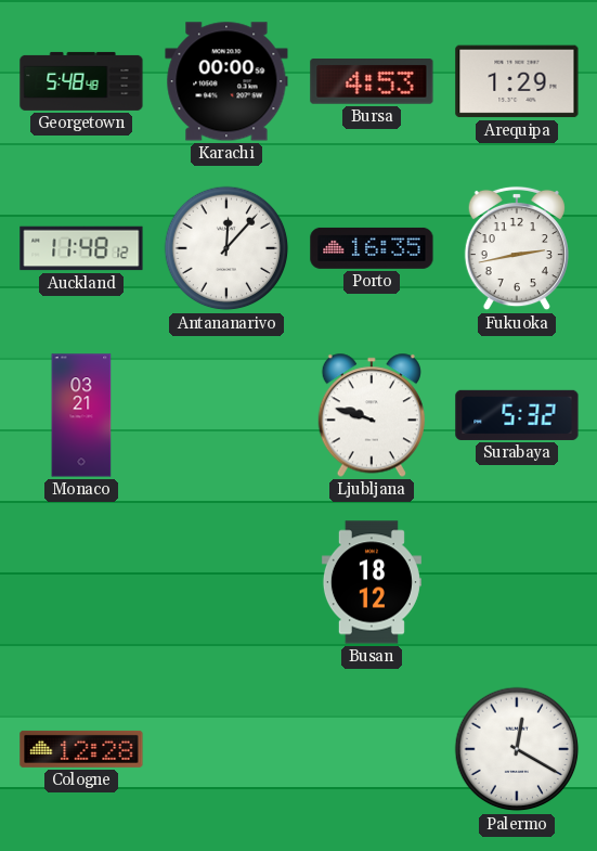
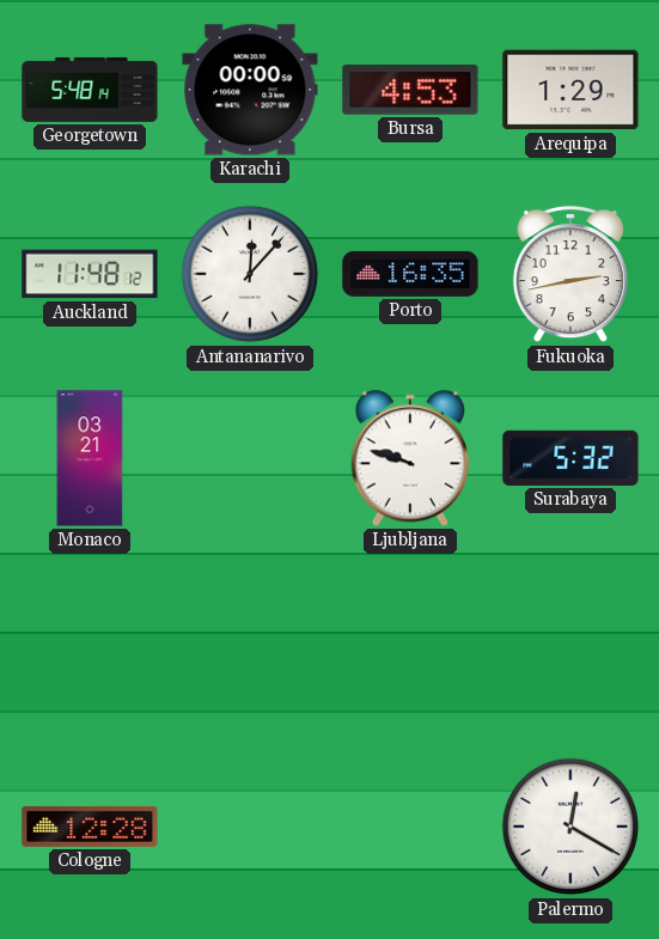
Georgetown: 5:48:48 -> 5:48:14
Busan: 18:12 -> none
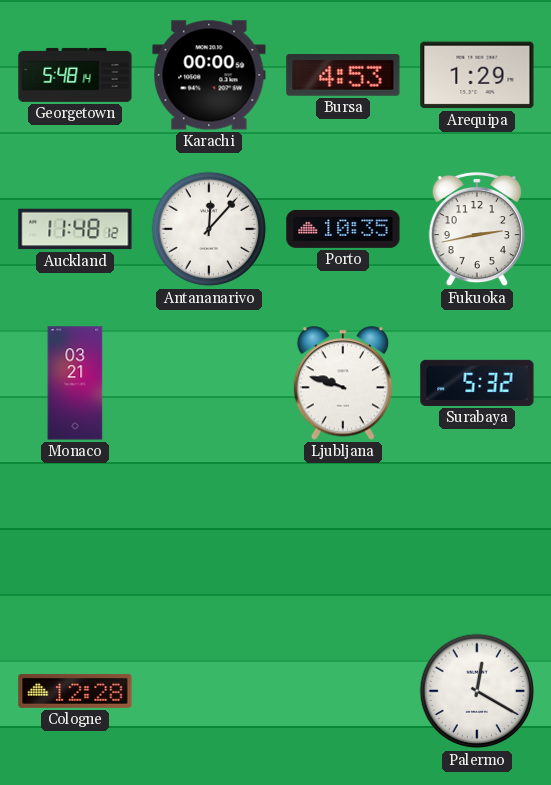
Porto: 16:35 -> 10:35
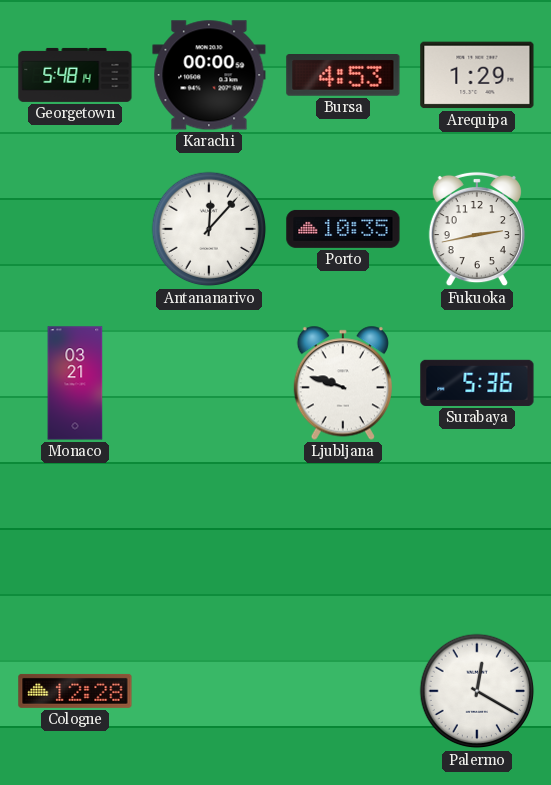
Auckland: 11:48 -> none
Surabaya: 5:32 -> 5:36
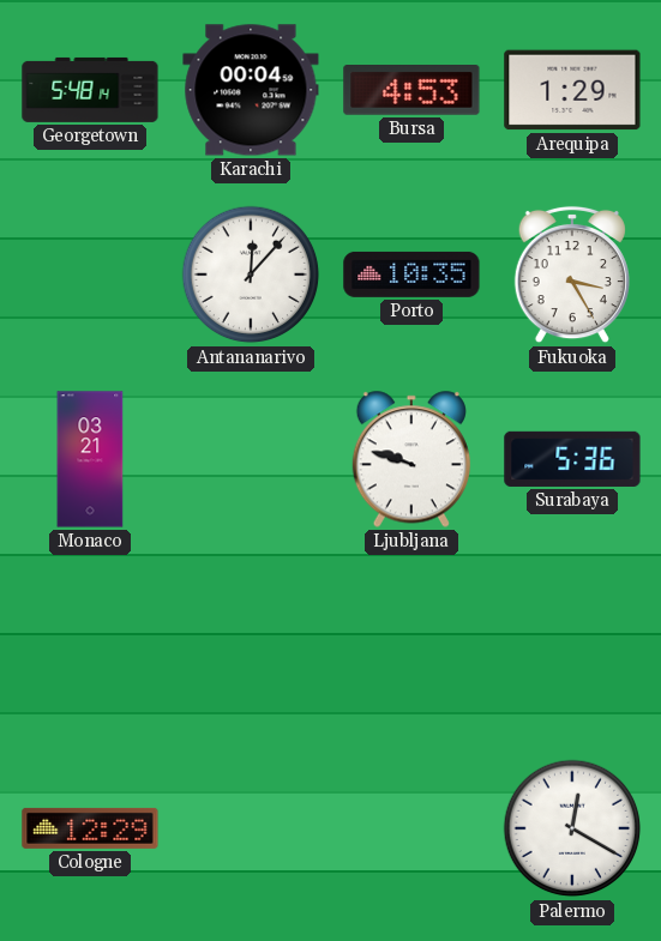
Karachi: 00:00 -> 00:04
Fukuoka: 2:43 -> 3:25
Cologne: 12:28 -> 12:29
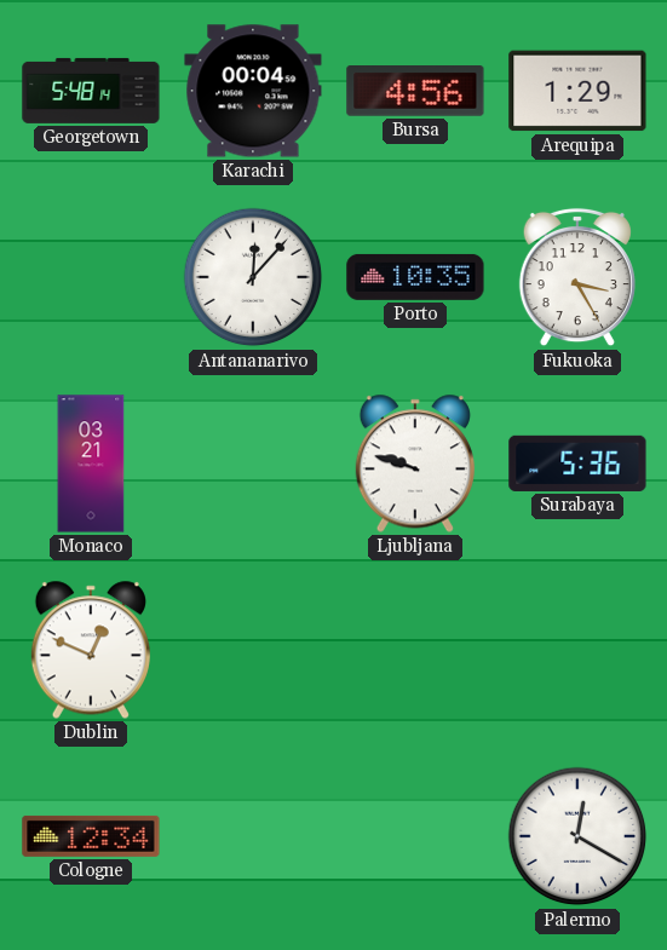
Bursa: 4:53 -> 4:56
Dublin: none -> 12:49
Cologne: 12:29 -> 12:34
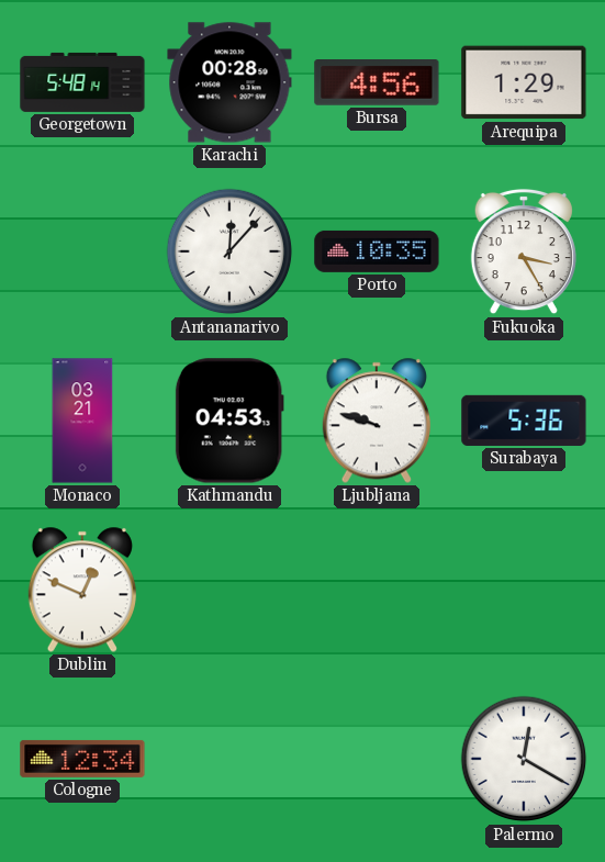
Karachi: 00:04 -> 00:28
Kathmandu: none -> 04:53
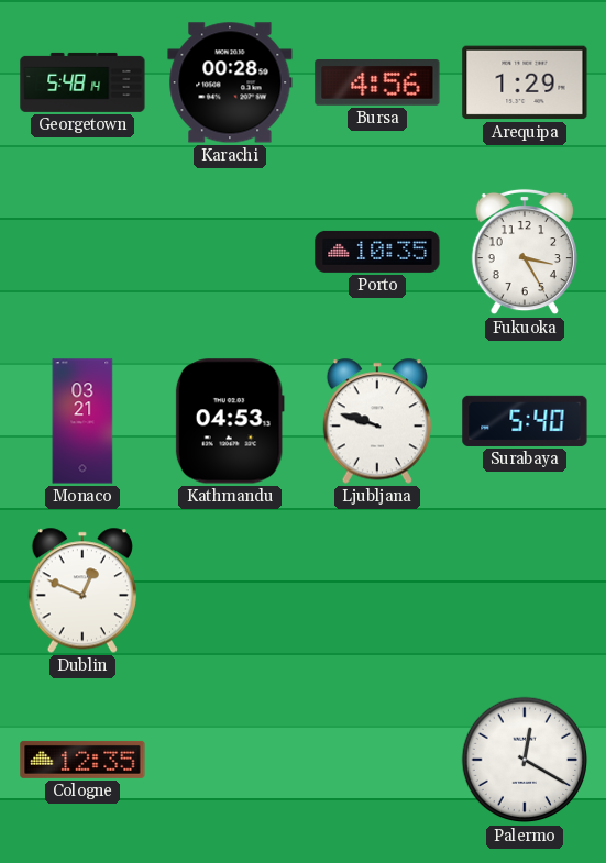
Antananarivo: 12:07 -> none
Surabaya: 5:36 -> 5:40
Cologne: 12:34 -> 12:35
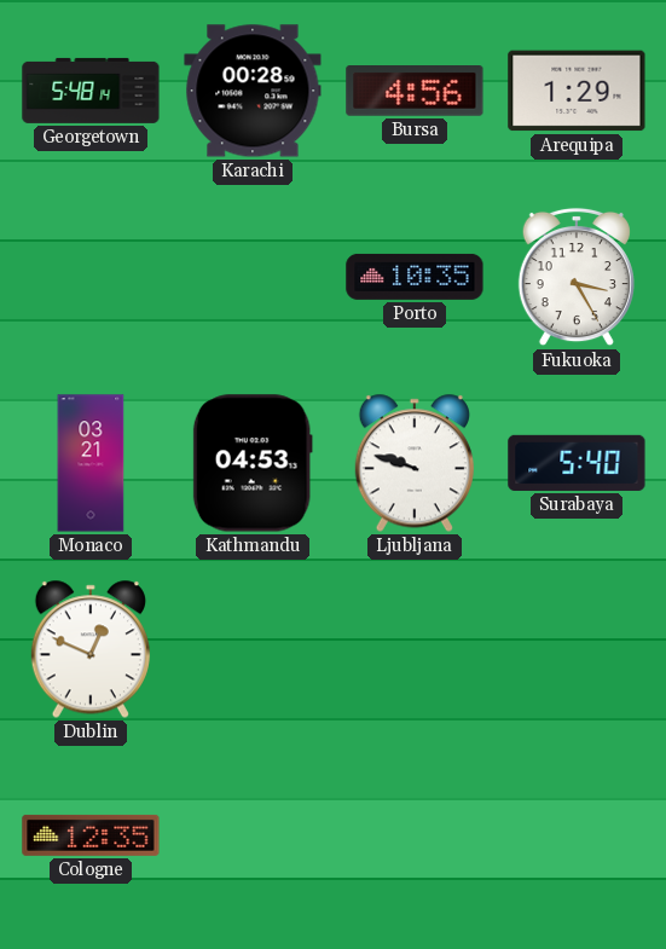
Palermo: 12:20 -> none
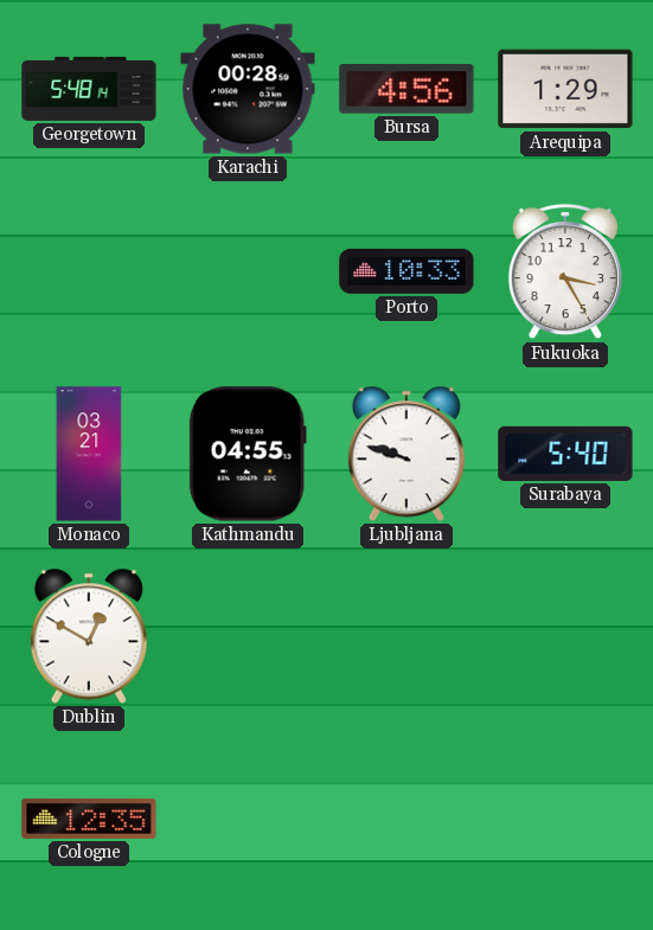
Porto: 10:35 -> 10:33
Kathmandu: 04:53 -> 04:55
Dublin: 12:49 -> 12:50
